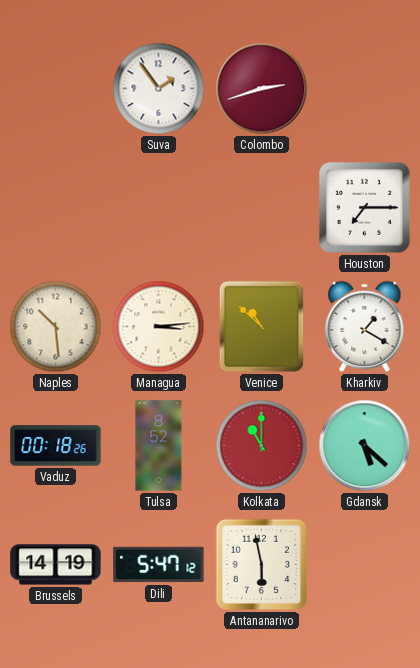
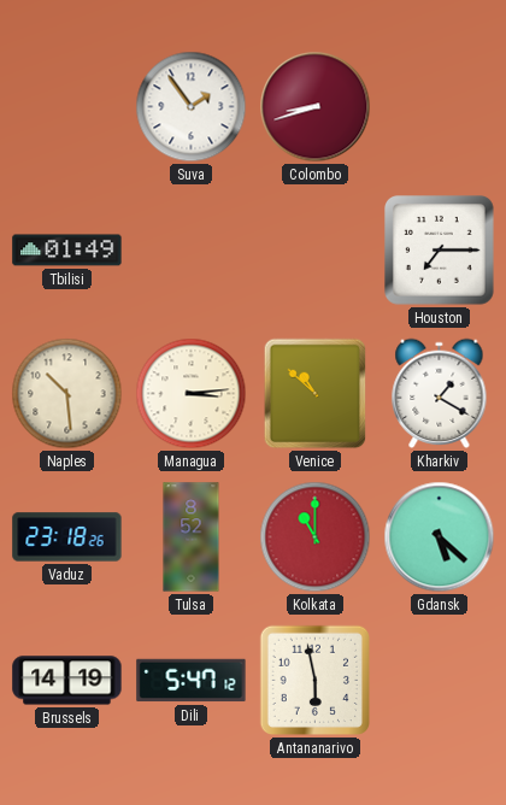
Colombo: 2:42 -> 8:42
Tbilisi: none -> 01:49
Vaduz: 00:18 -> 23:18
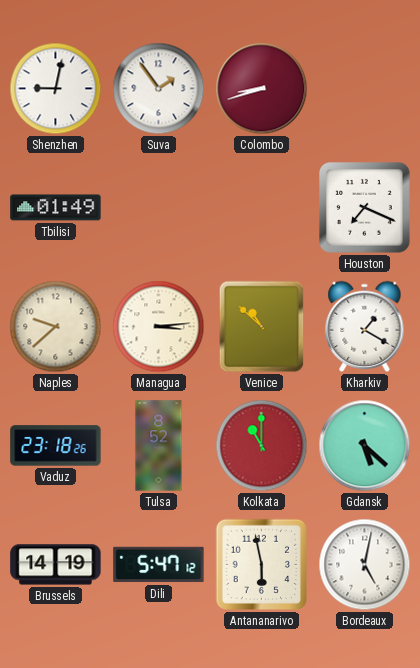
Shenzhen: none -> 9:02
Houston: 7:15 -> 7:19
Naples: 10:29 -> 9:38
Bordeaux: none -> 5:02
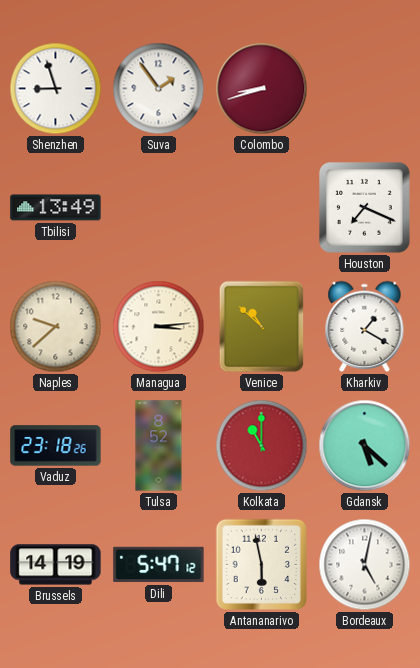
Shenzhen: 9:02 -> 8:57
Tbilisi: 01:49 -> 13:49
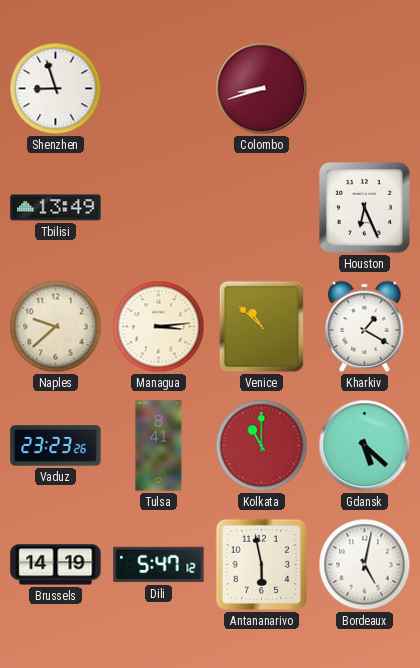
Suva: 1:54 -> none
Houston: 7:19 -> 6:26
Vaduz: 23:18 -> 23:23
Tulsa: 8:52 -> 8:41
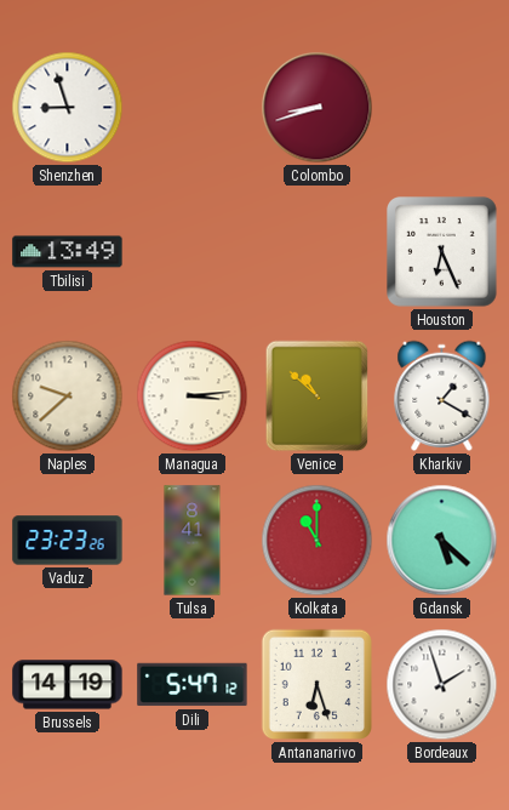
Antananarivo: 5:58 -> 6:27
Bordeaux: 5:02 -> 1:57
